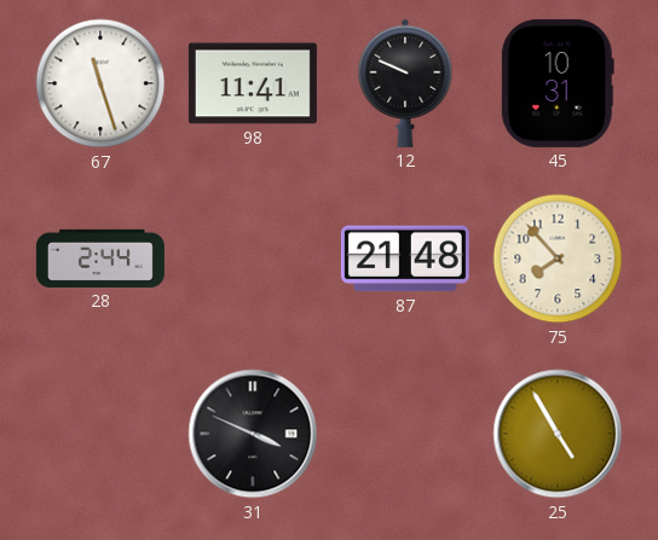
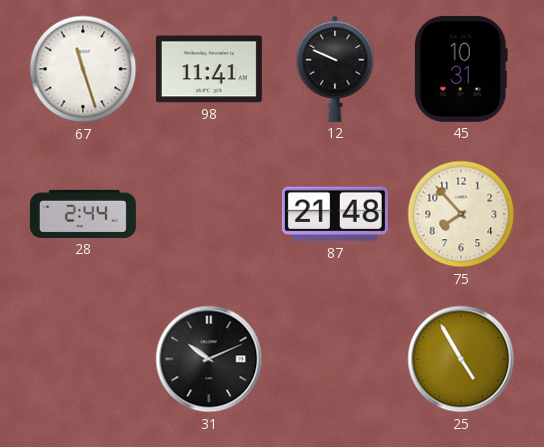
31: 3:49 -> 10:11
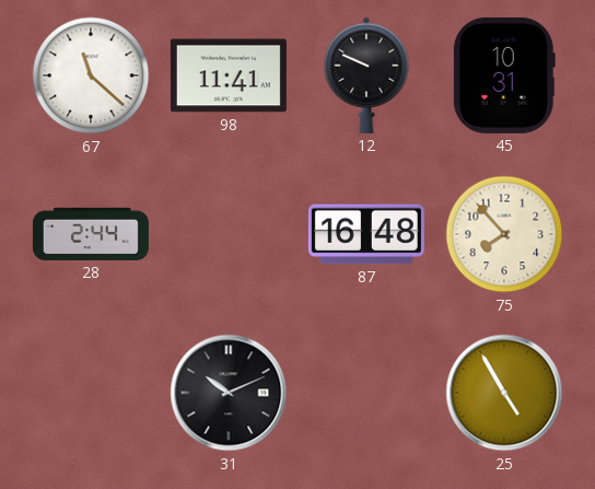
67: 11:27 -> 11:22
87: 21:48 -> 16:48
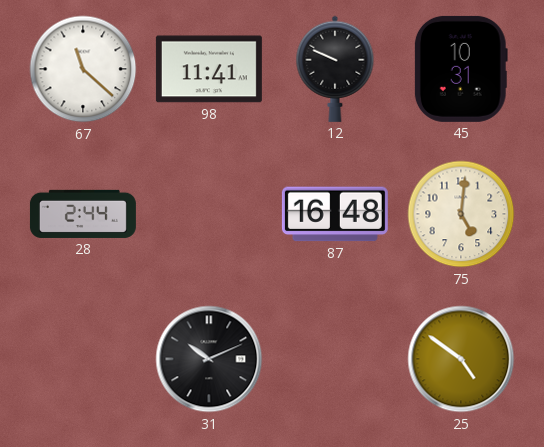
75: 7:53 -> 5:01
25: 4:55 -> 4:51
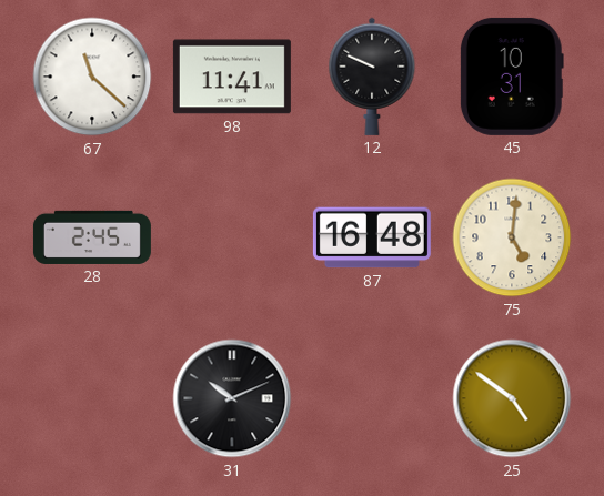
28: 2:44 -> 2:45
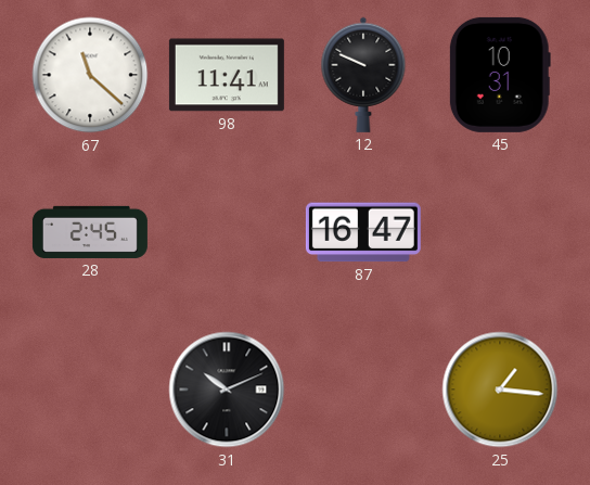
87: 16:48 -> 16:47
75: 5:01 -> none
25: 4:51 -> 1:16
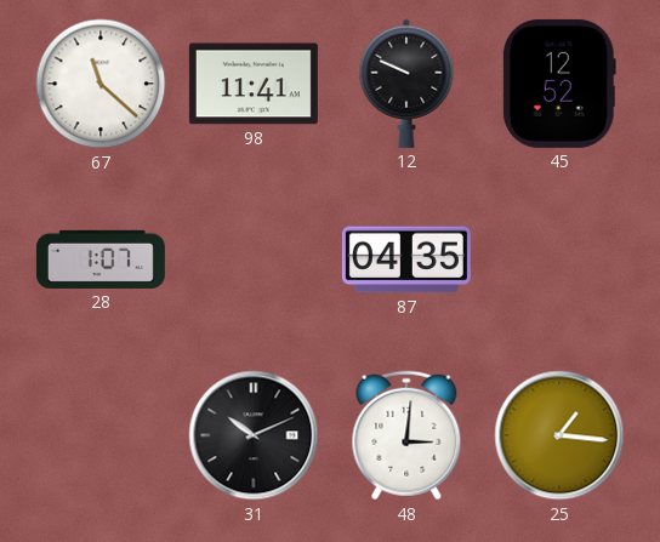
45: 10:31 -> 12:52
28: 2:45 -> 1:07
87: 16:47 -> 04:35
48: none -> 3:01
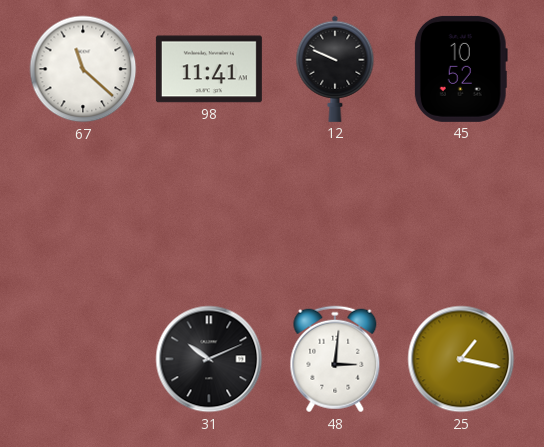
45: 12:52 -> 10:52
28: 1:07 -> none
87: 04:35 -> none
25: 1:16 -> 1:17
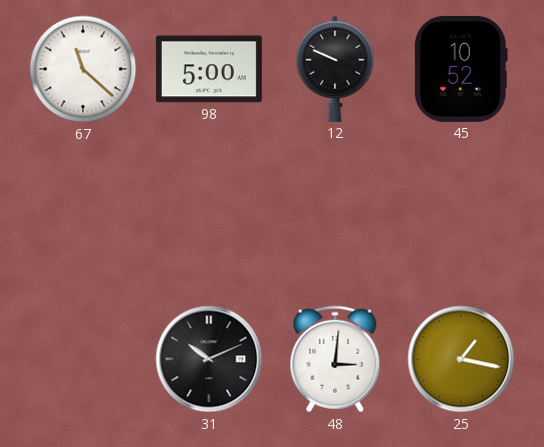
98: 11:41 -> 5:00
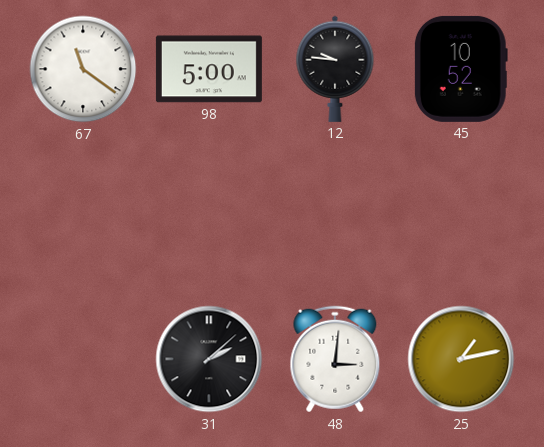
67: 11:22 -> 11:21
12: 9:49 -> 9:46
31: 10:11 -> 2:08
25: 1:17 -> 1:13
